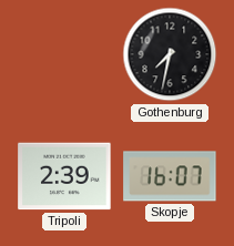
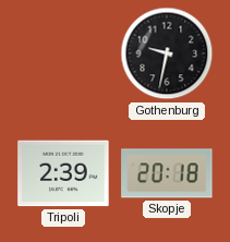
Gothenburg: 7:32 -> 9:32
Skopje: 16:07 -> 20:18
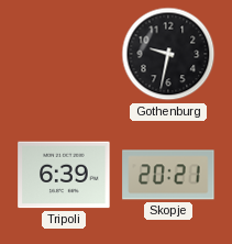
Tripoli: 2:39 -> 6:39
Skopje: 20:18 -> 20:21
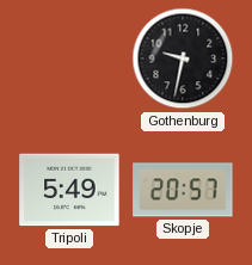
Tripoli: 6:39 -> 5:49
Skopje: 20:21 -> 20:57
